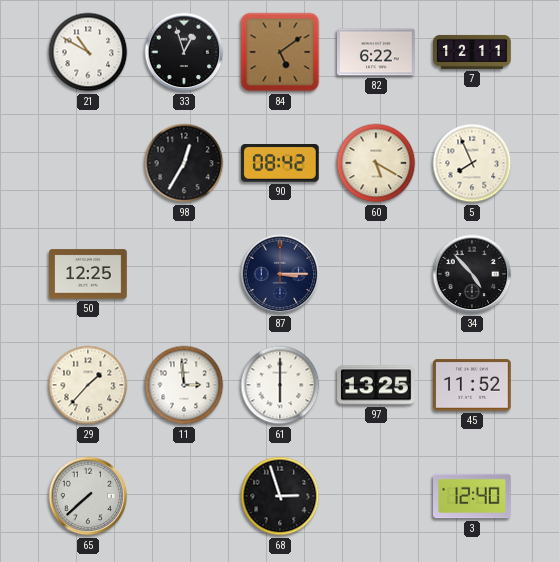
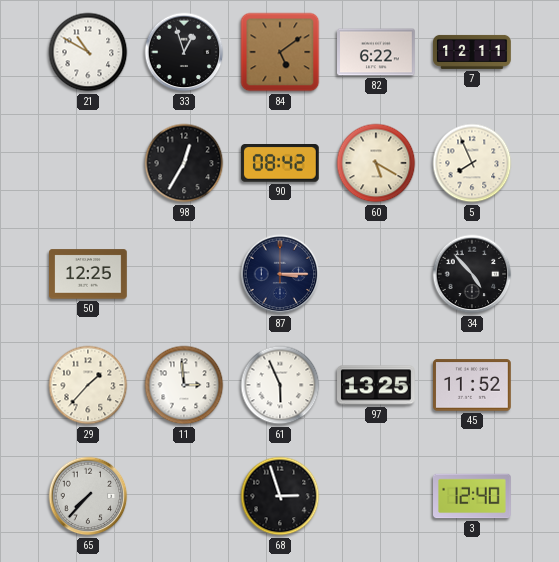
61: 6:00 -> 5:56
65: 7:38 -> 7:37
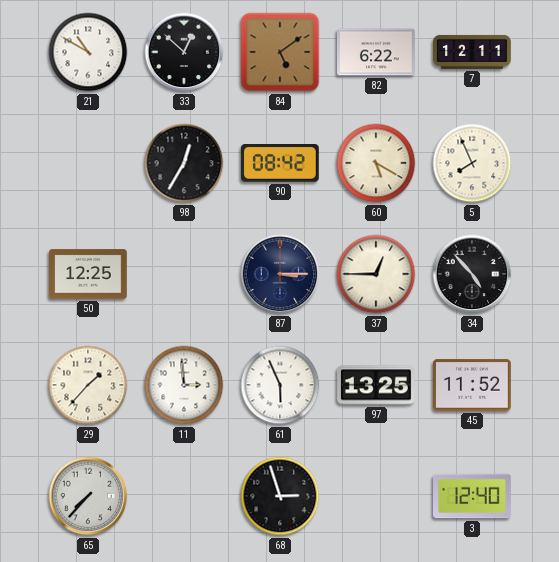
33: 12:57 -> 12:52
37: none -> 12:45
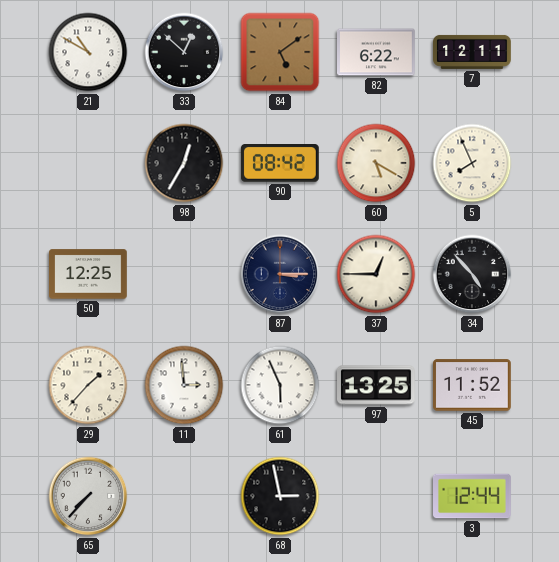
68: 2:57 -> 2:58
3: 12:40 -> 12:44
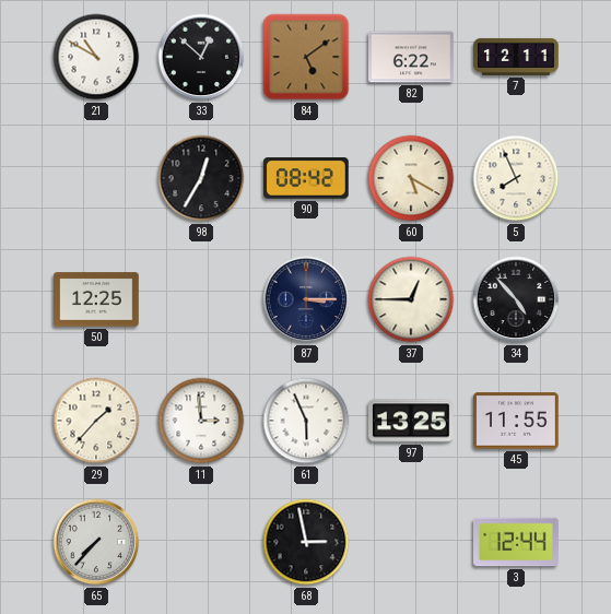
45: 11:52 -> 11:55
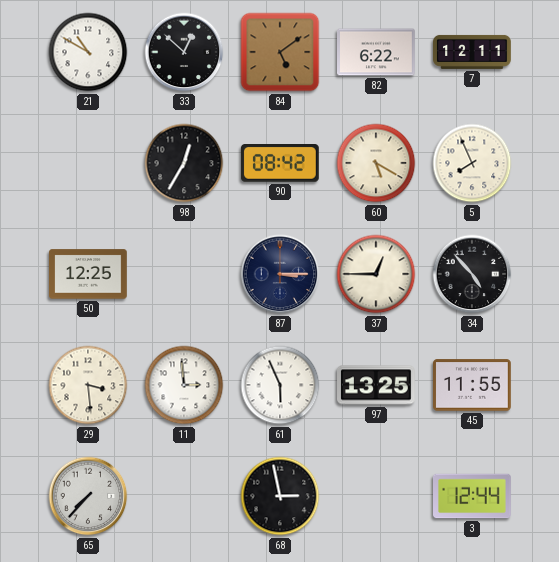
29: 1:37 -> 3:29
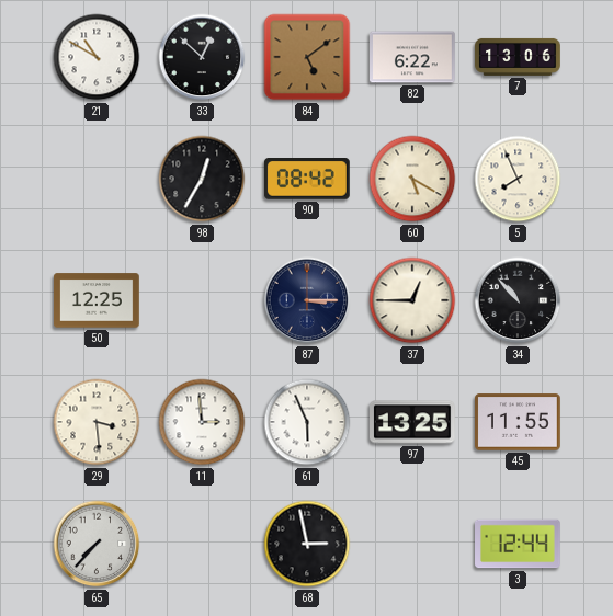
7: 12:11 -> 13:06
34: 4:53 -> 10:53
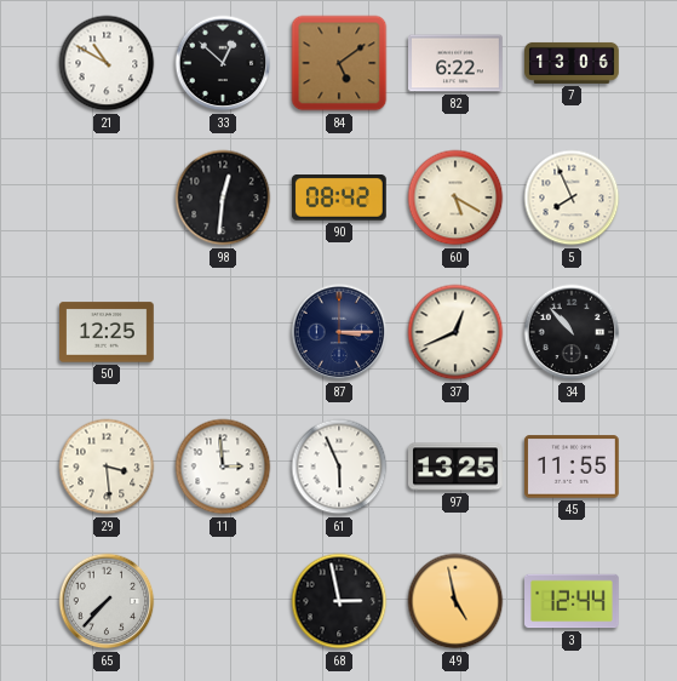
98: 12:35 -> 12:31
37: 12:45 -> 12:41
49: none -> 4:58
